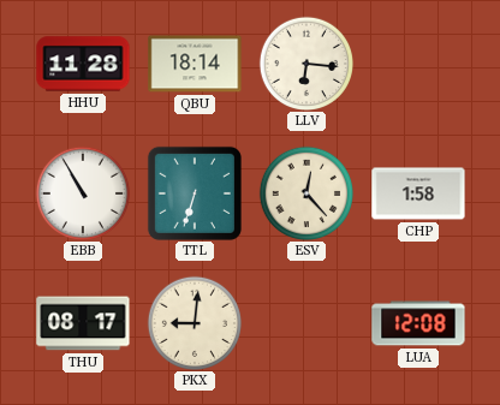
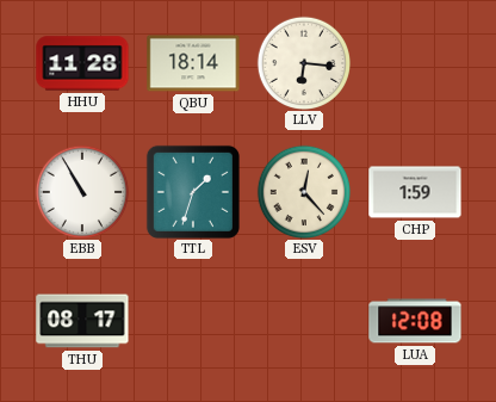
TTL: 6:33 -> 1:33
CHP: 1:58 -> 1:59
PKX: 9:01 -> none
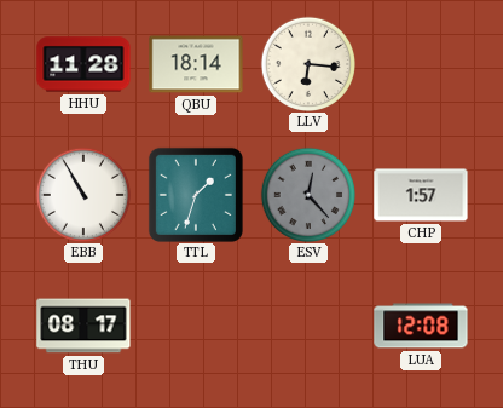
ESV dial: cream -> grey
CHP: 1:59 -> 1:57
